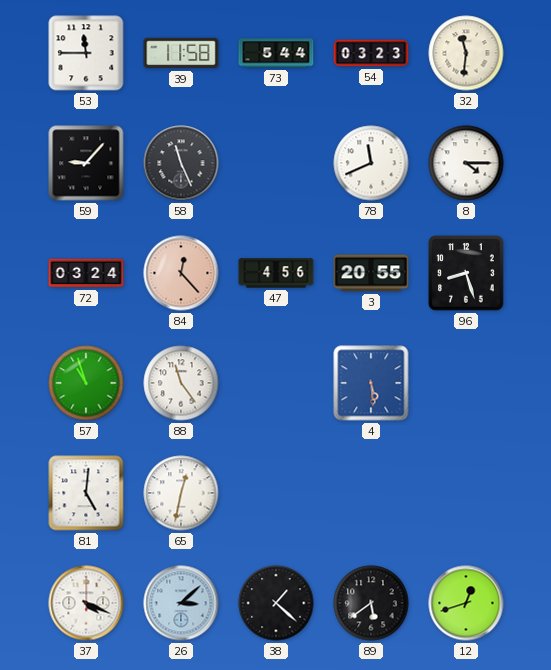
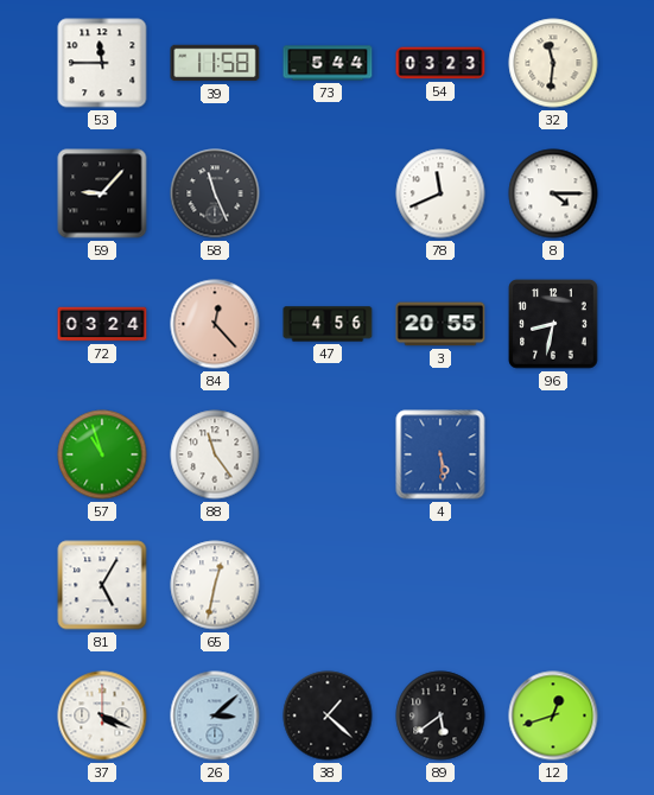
96: 8:27 -> 8:32
81: 5:01 -> 5:05
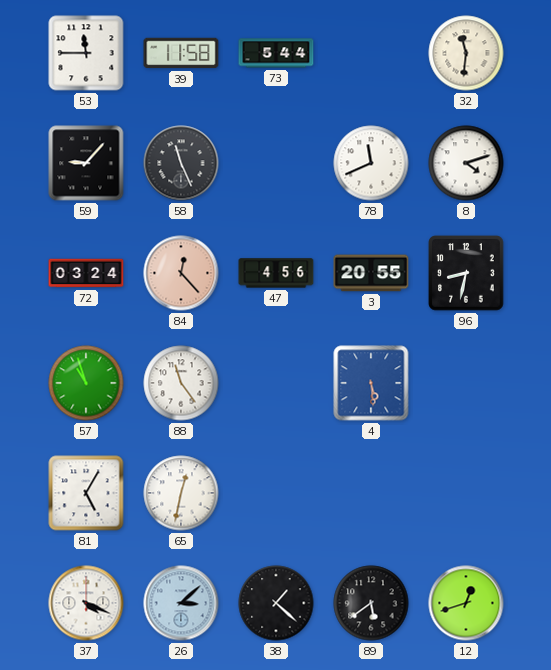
54: 03:23 -> none
8: 4:15 -> 4:12
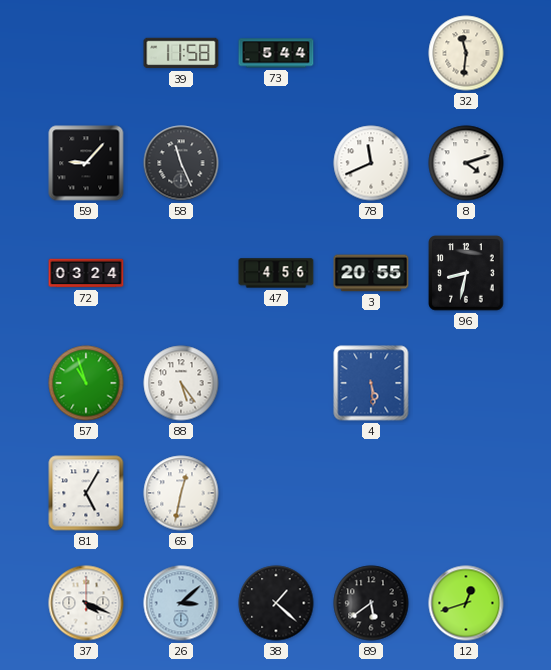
53: 11:45 -> none
84: 12:23 -> none
88: 11:24 -> 5:24
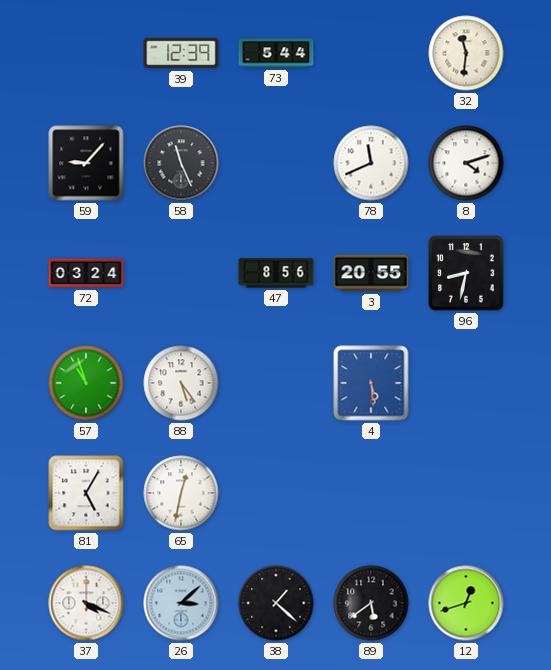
39: 11:58 -> 12:39
47: 4:56 -> 8:56
